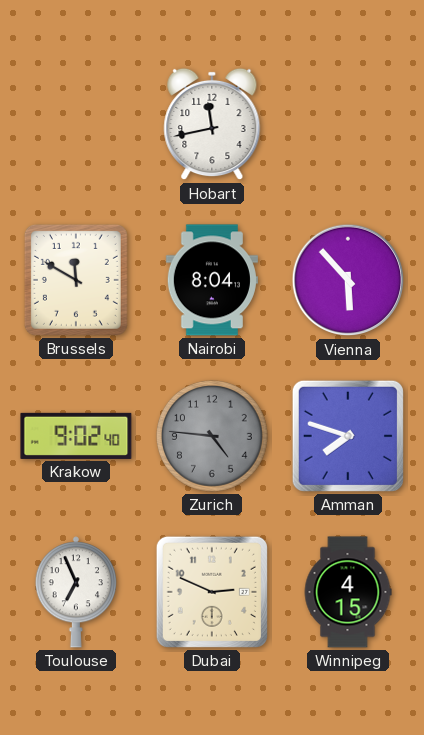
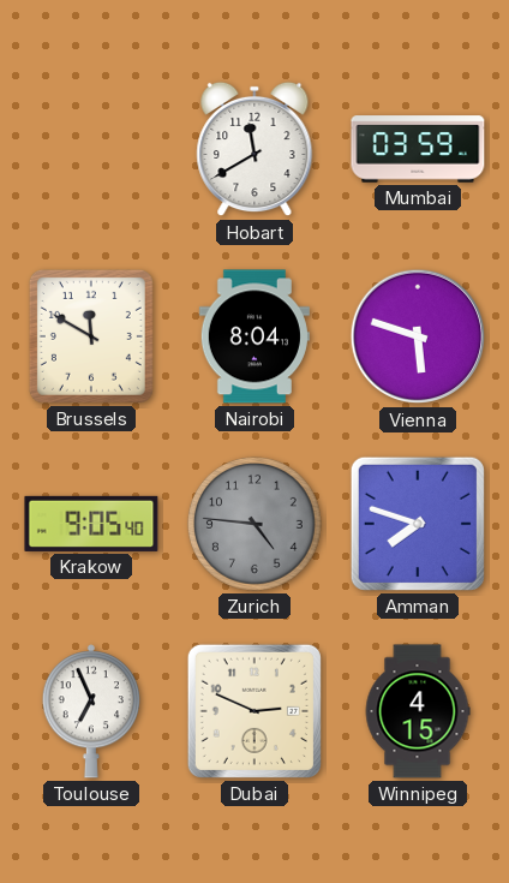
Hobart: 11:43 -> 11:40
Mumbai: none -> 03:59
Vienna: 5:53 -> 5:48
Krakow: 9:02 -> 9:05
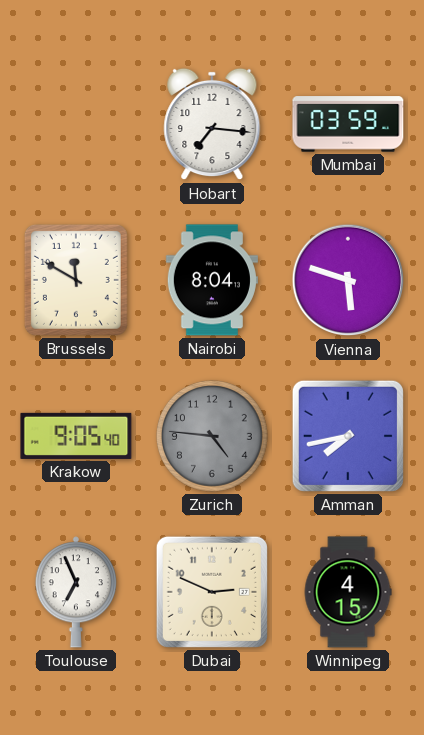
Hobart: 11:40 -> 7:16
Amman: 7:48 -> 7:43
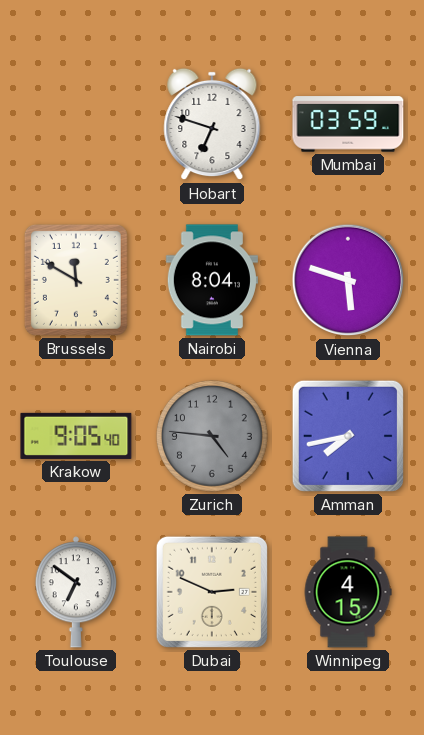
Hobart: 7:16 -> 6:48
Toulouse: 6:56 -> 6:51
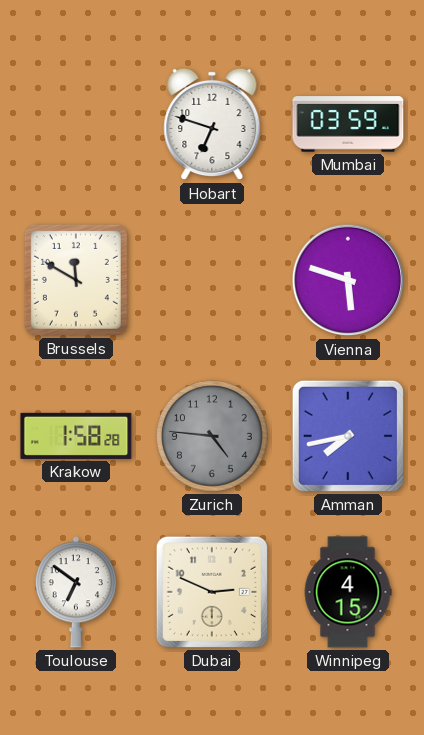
Nairobi: 8:04 -> none
Krakow: 9:05 -> 1:58
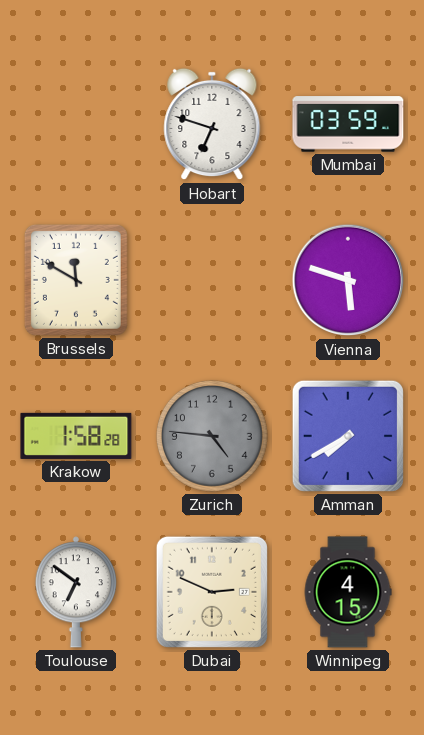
Amman: 7:43 -> 7:40
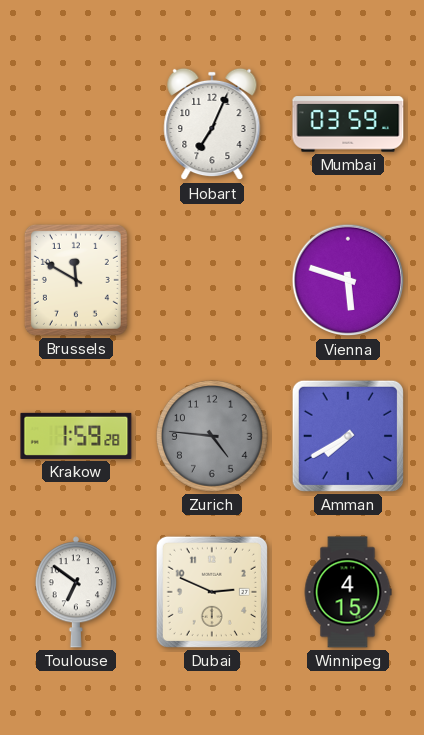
Hobart: 6:48 -> 7:04
Krakow: 1:58 -> 1:59
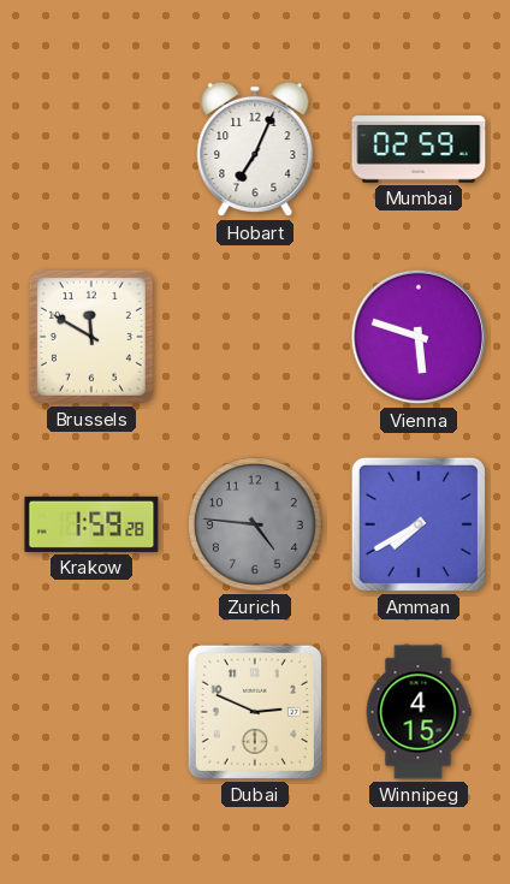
Mumbai: 03:59 -> 02:59
Toulouse: 6:51 -> none
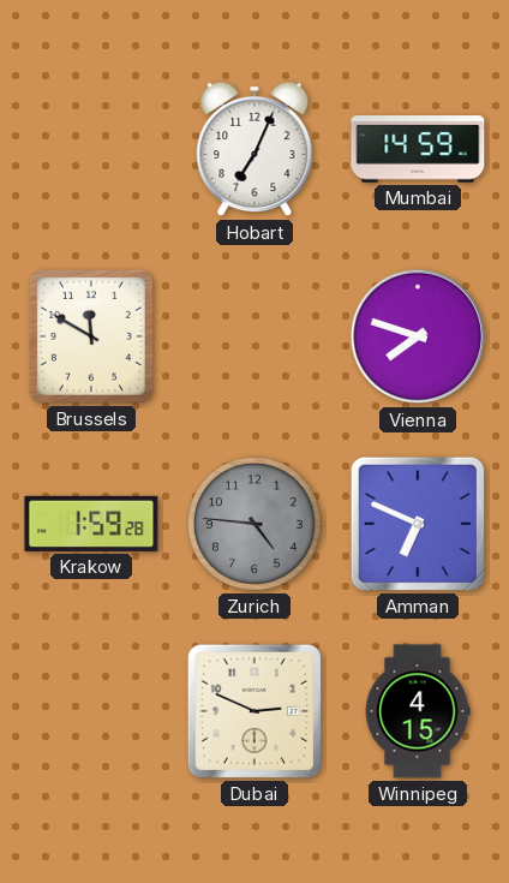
Mumbai: 02:59 -> 14:59
Vienna: 5:48 -> 7:48
Amman: 7:40 -> 6:49
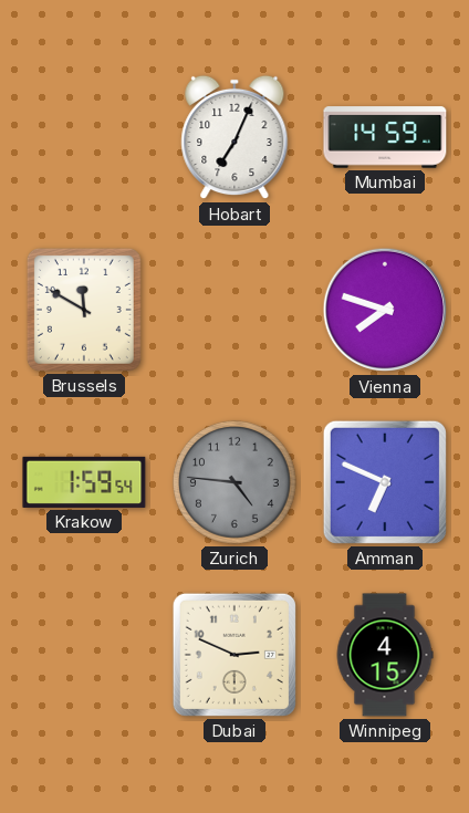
Krakow: 1:59:28 -> 1:59:54
